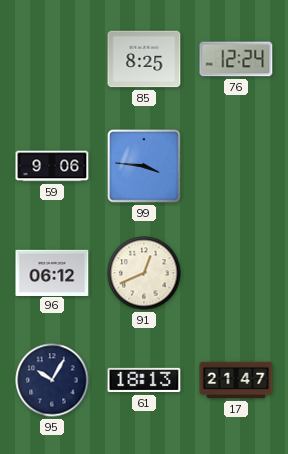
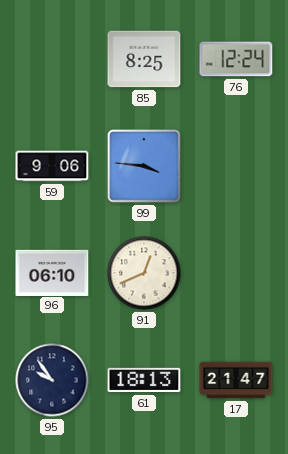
96: 06:12 -> 06:10
95: 10:05 -> 9:54
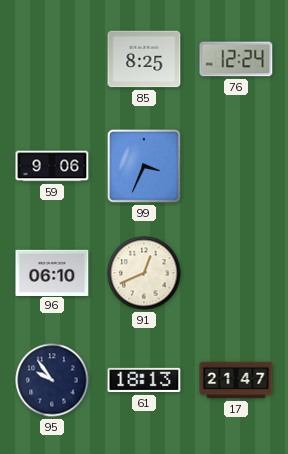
99: 3:46 -> 3:34
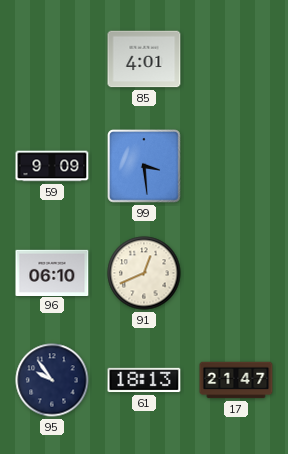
85: 8:25 -> 4:01
76: 12:24 -> none
59: 9:06 -> 9:09
99: 3:34 -> 3:29
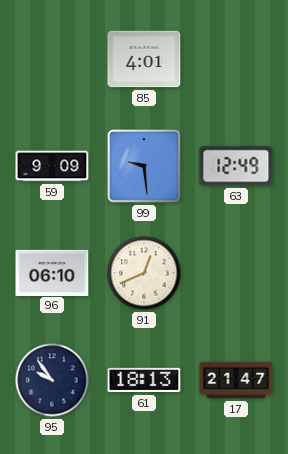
99: 3:29 -> 9:29
63: none -> 12:49
